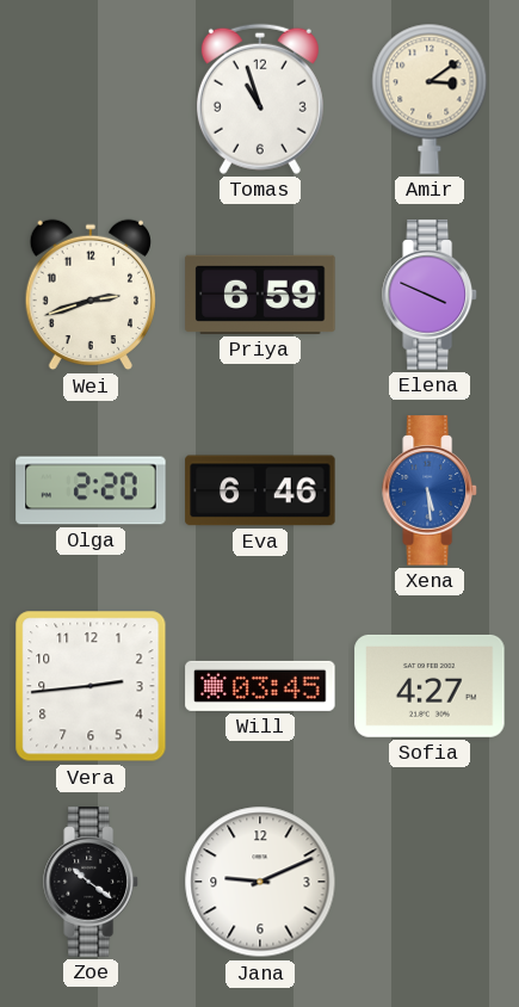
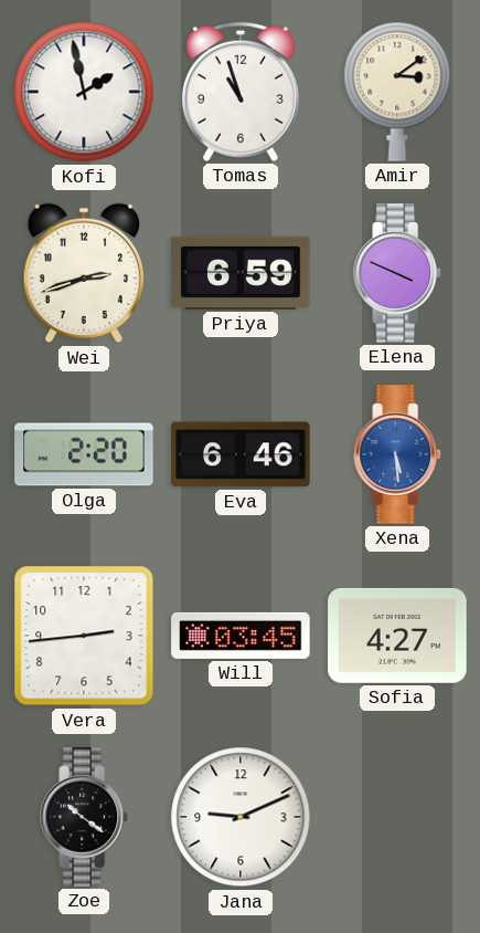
Kofi: none -> 1:58
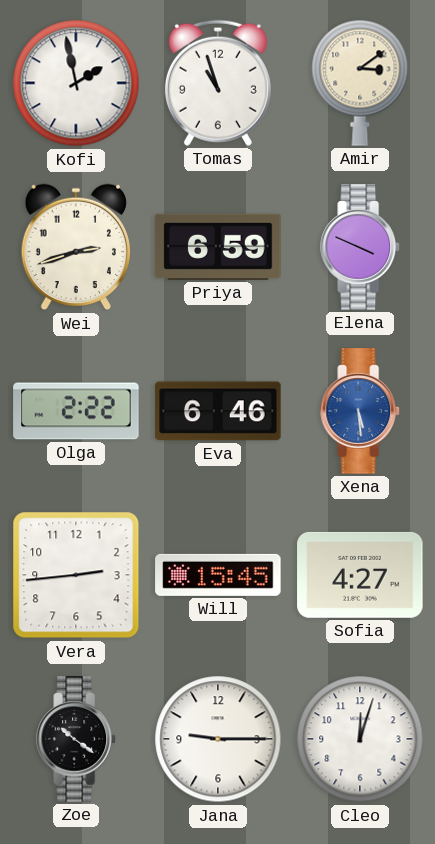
Olga: 2:20 -> 2:22
Will: 03:45 -> 15:45
Jana: 9:11 -> 9:15
Cleo: none -> 12:03
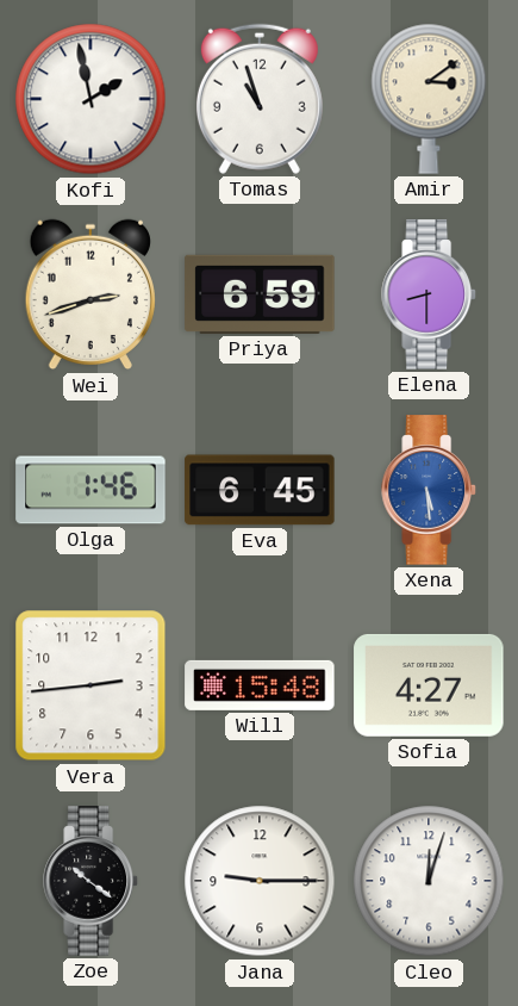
Elena: 3:49 -> 8:30
Olga: 2:22 -> 1:46
Eva: 6:46 -> 6:45
Will: 15:45 -> 15:48
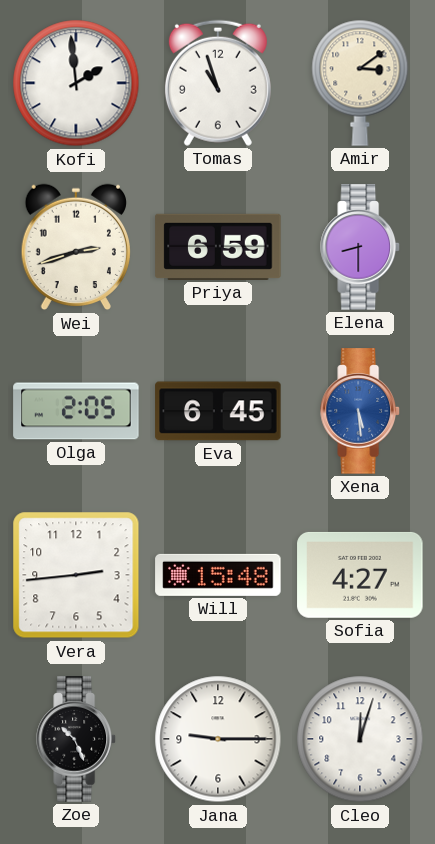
Kofi: 1:58 -> 1:59
Olga: 1:46 -> 2:05
Zoe: 10:21 -> 10:26
